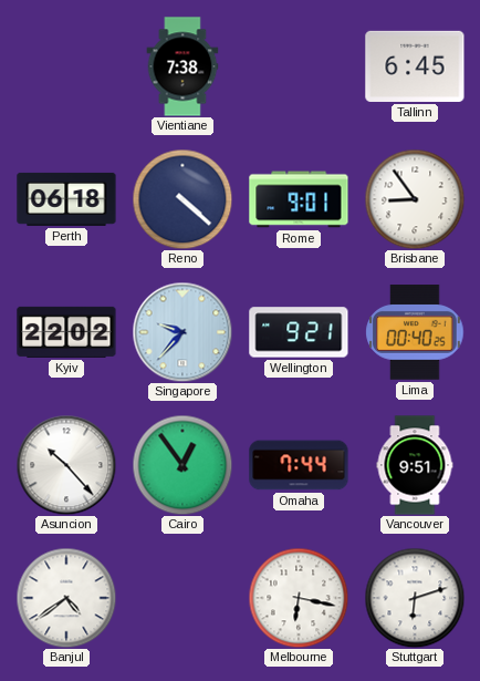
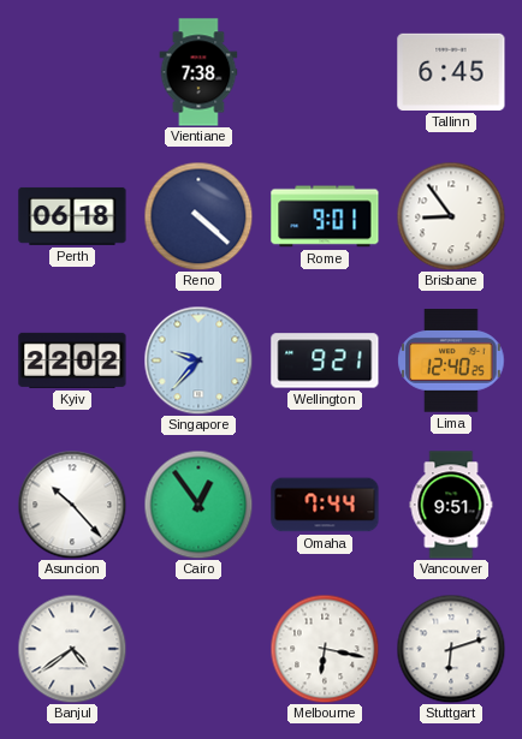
Lima: 00:40 -> 12:40
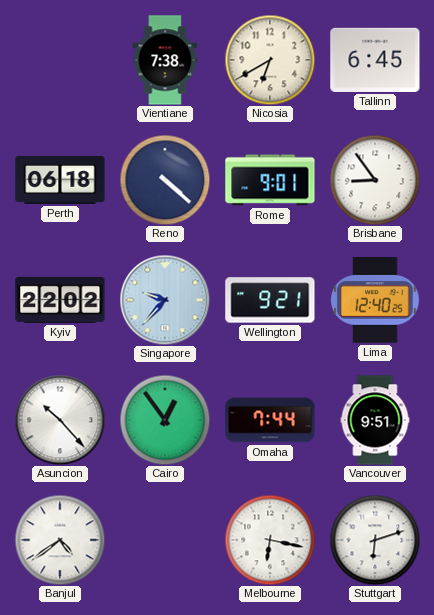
Nicosia: none -> 6:40
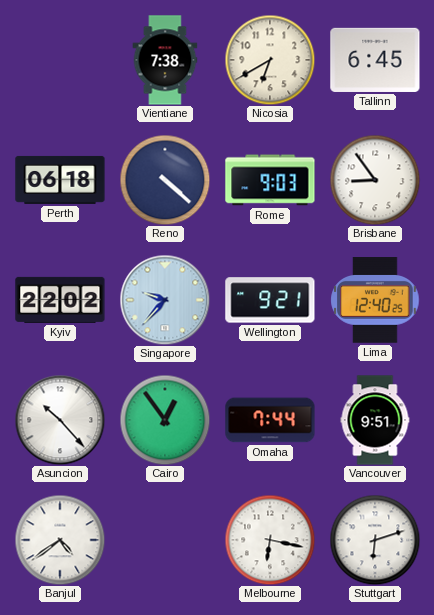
Rome: 9:01 -> 9:03
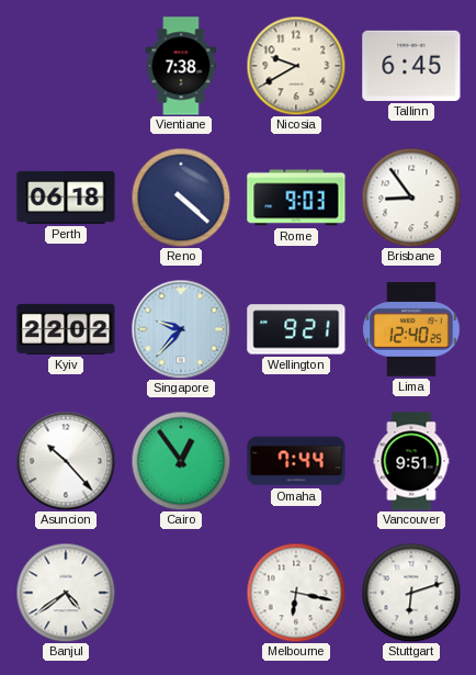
Nicosia: 6:40 -> 9:40
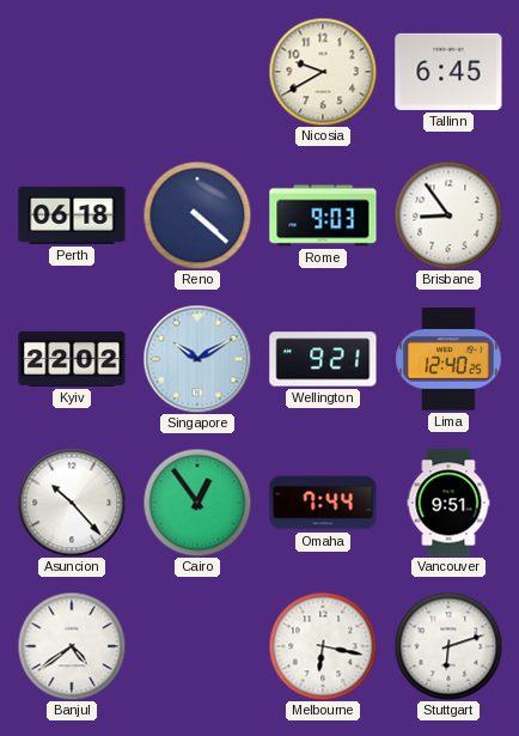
Vientiane: 7:38 -> none
Singapore: 9:37 -> 10:10
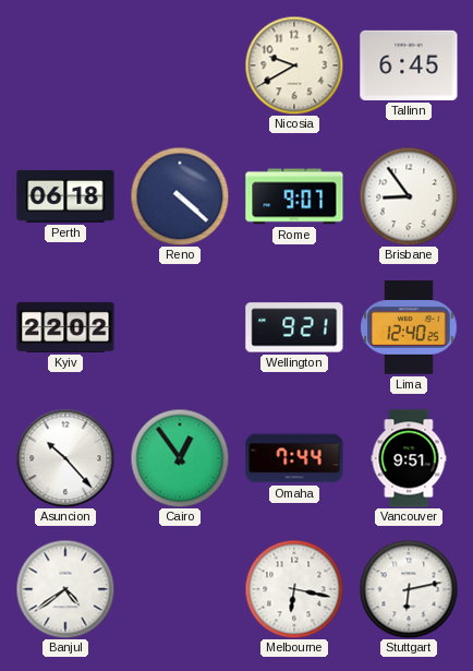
Rome: 9:03 -> 9:07
Singapore: 10:10 -> none
Stuttgart: 6:12 -> 6:13
